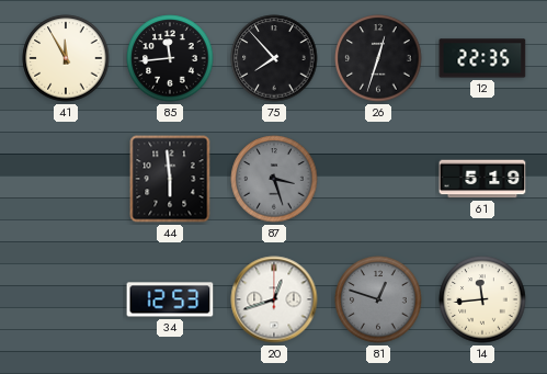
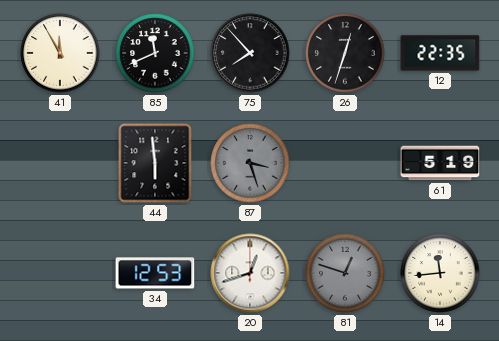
85: 11:44 -> 11:41
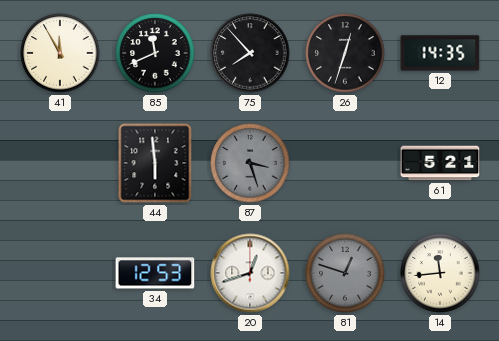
12: 22:35 -> 14:35
61: 5:19 -> 5:21
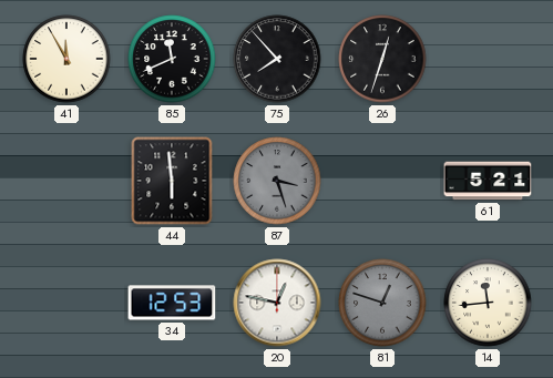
12: 14:35 -> none
20: 12:42 -> 12:47
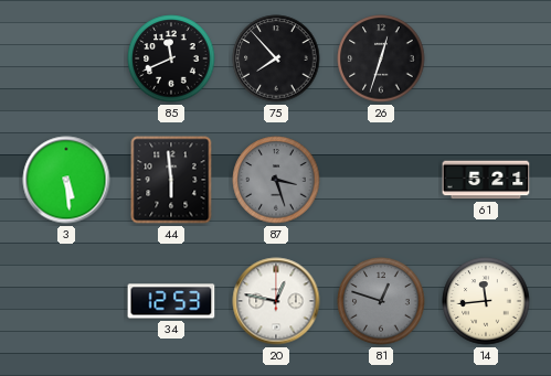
41: 11:55 -> none
3: none -> 5:29
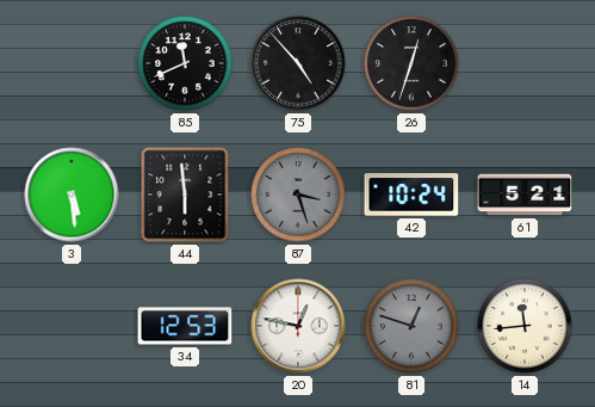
75: 7:53 -> 4:53
42: none -> 10:24
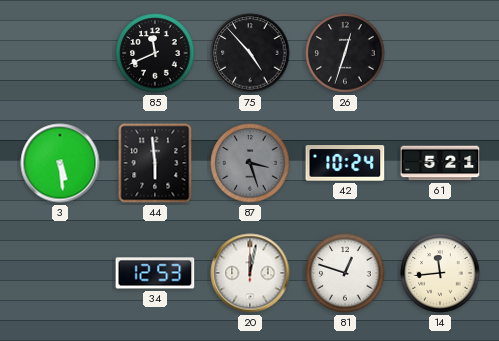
20: 12:47 -> 12:02
81 dial: grey -> white
